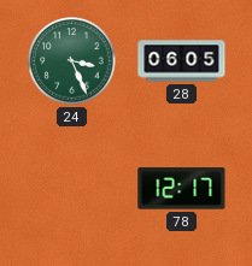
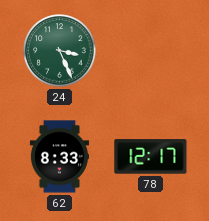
28: 06:05 -> none
62: none -> 8:33
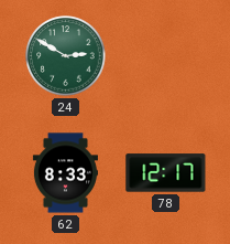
24: 3:26 -> 2:50
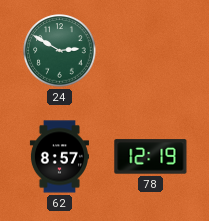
62: 8:33 -> 8:57
78: 12:17 -> 12:19
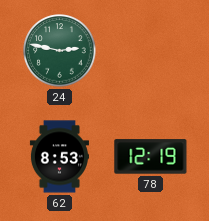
24: 2:50 -> 2:47
62: 8:57 -> 8:53
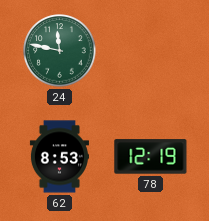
24: 2:47 -> 11:47
